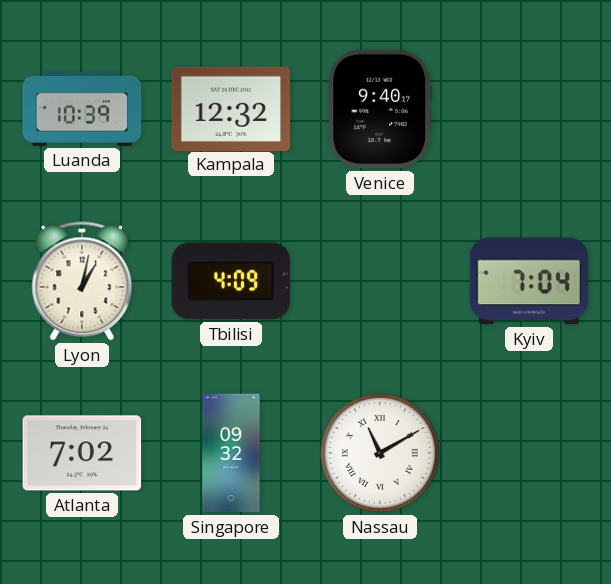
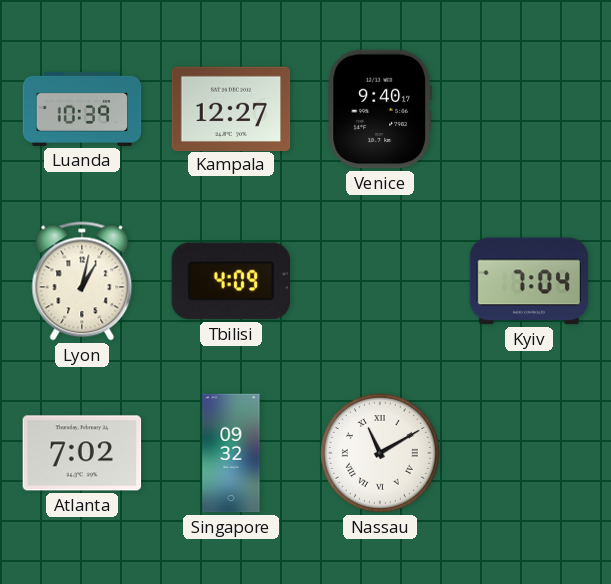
Kampala: 12:32 -> 12:27
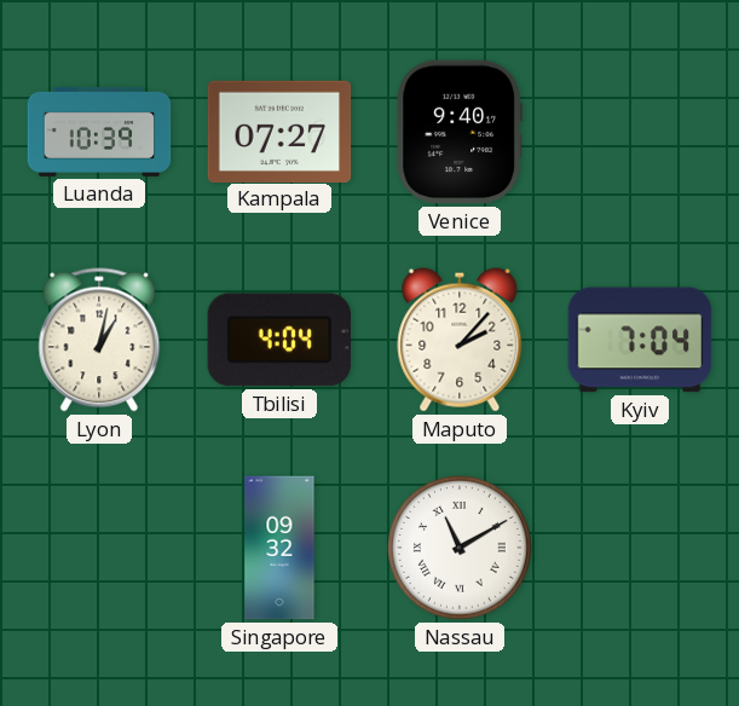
Kampala: 12:27 -> 07:27
Tbilisi: 4:09 -> 4:04
Maputo: none -> 2:07
Atlanta: 7:02 -> none
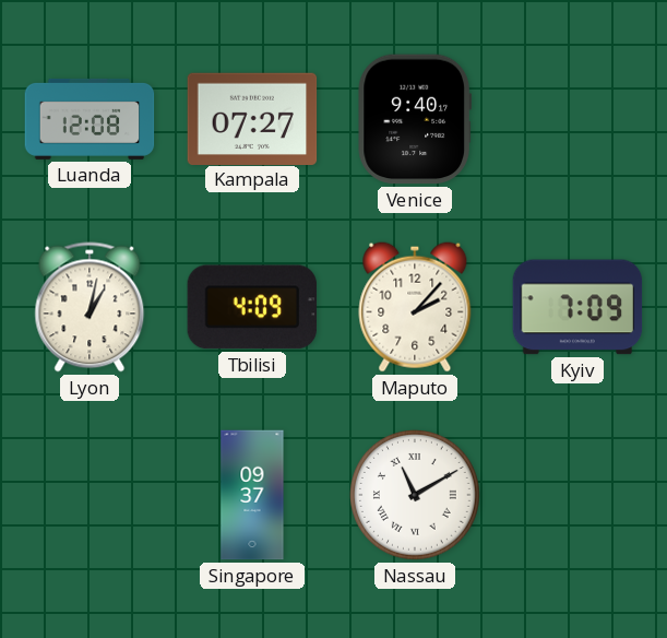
Luanda: 10:39 -> 12:08
Tbilisi: 4:04 -> 4:09
Kyiv: 7:04 -> 7:09
Singapore: 09:32 -> 09:37
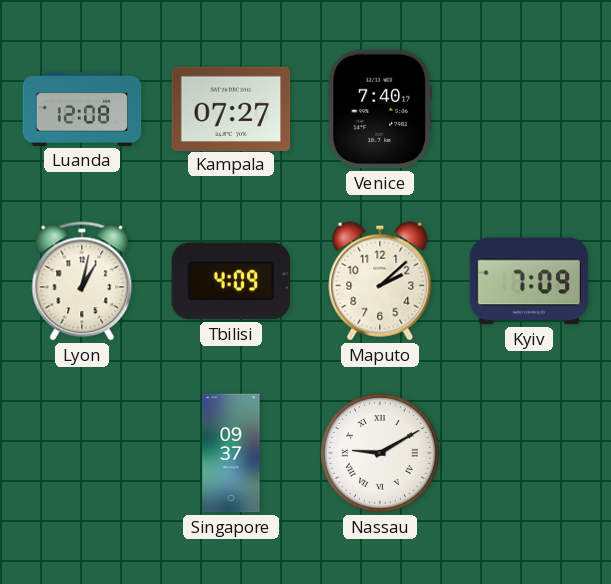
Venice: 9:40 -> 7:40
Maputo: 2:07 -> 2:08
Nassau: 11:10 -> 9:10
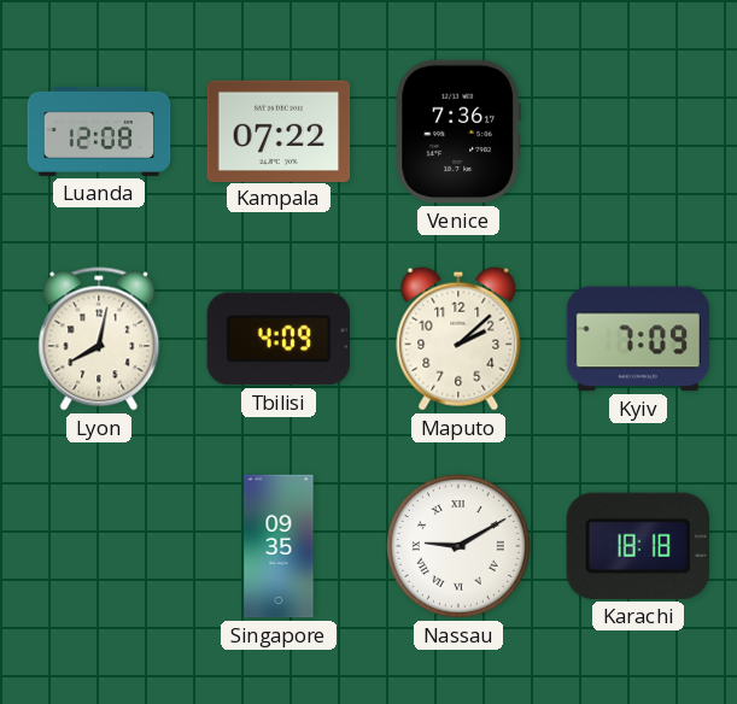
Kampala: 07:27 -> 07:22
Venice: 7:40 -> 7:36
Lyon: 1:02 -> 8:02
Singapore: 09:37 -> 09:35
Karachi: none -> 18:18
